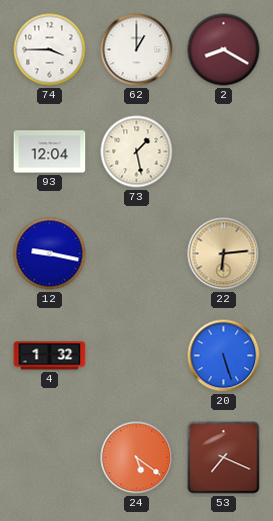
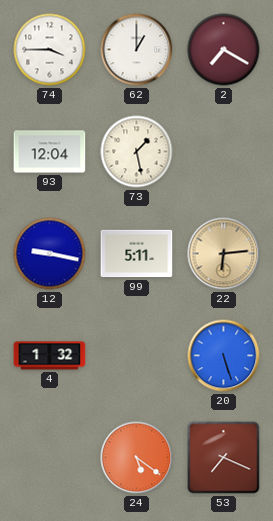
2: 8:20 -> 7:20
99: none -> 5:11
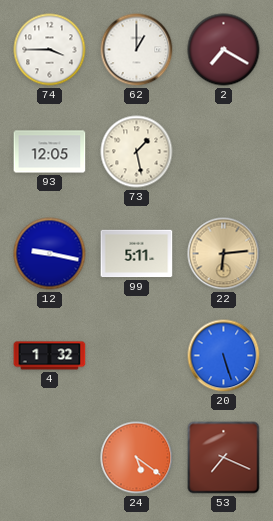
93: 12:04 -> 12:05
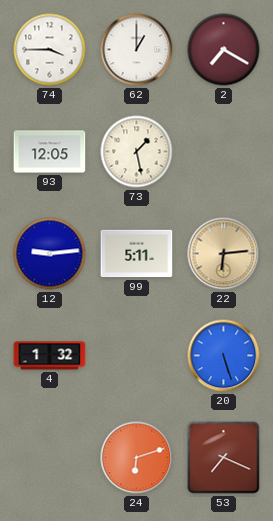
12: 9:17 -> 9:14
24: 5:21 -> 6:12
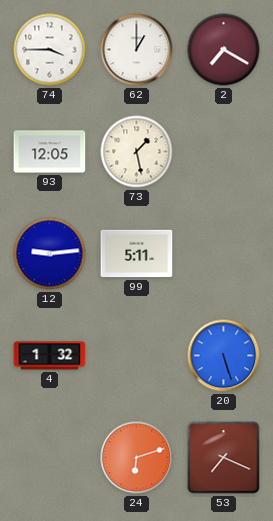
22: 6:14 -> none
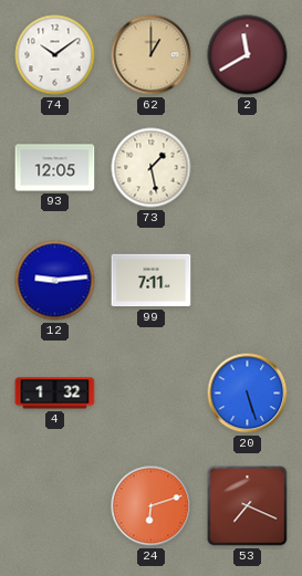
74: 3:45 -> 10:09
62 dial: white -> champagne
2: 7:20 -> 11:40
99: 5:11 -> 7:11
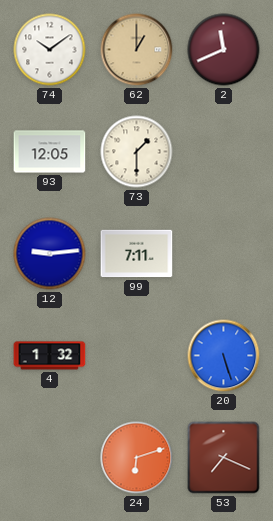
2: 11:40 -> 11:41
73: 1:28 -> 1:30
